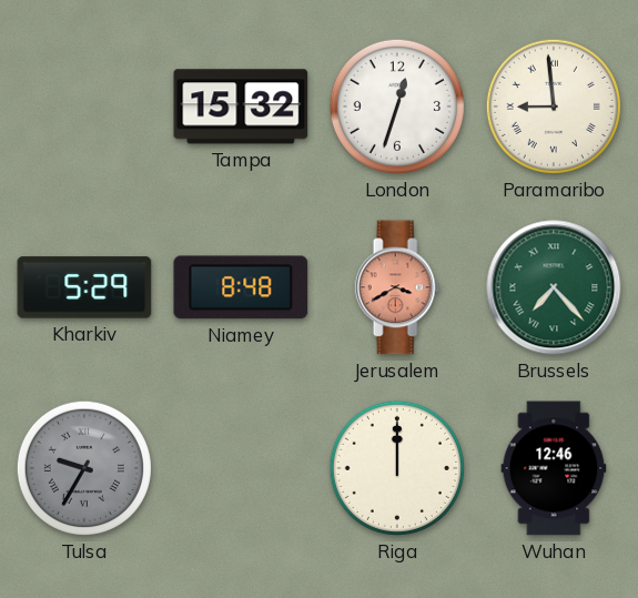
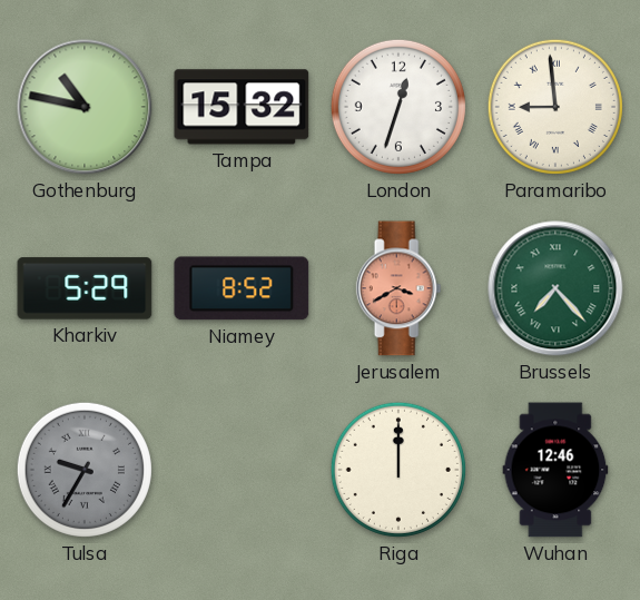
Gothenburg: none -> 10:47
Niamey: 8:48 -> 8:52
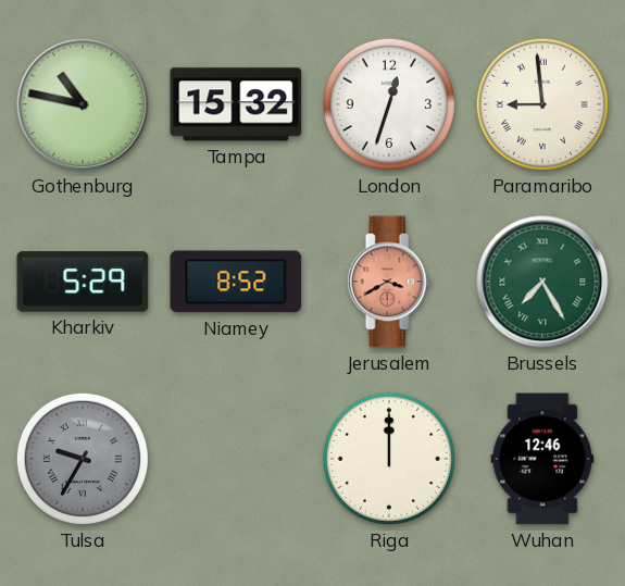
Brussels: 7:23 -> 7:25
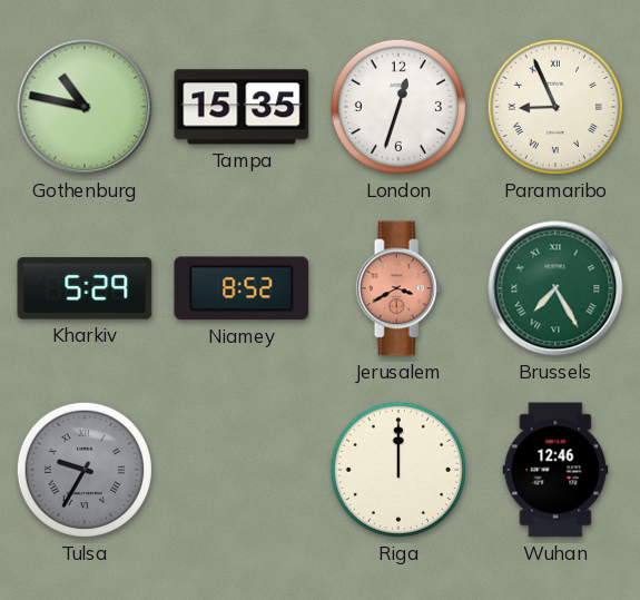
Tampa: 15:32 -> 15:35
Paramaribo: 8:59 -> 8:56
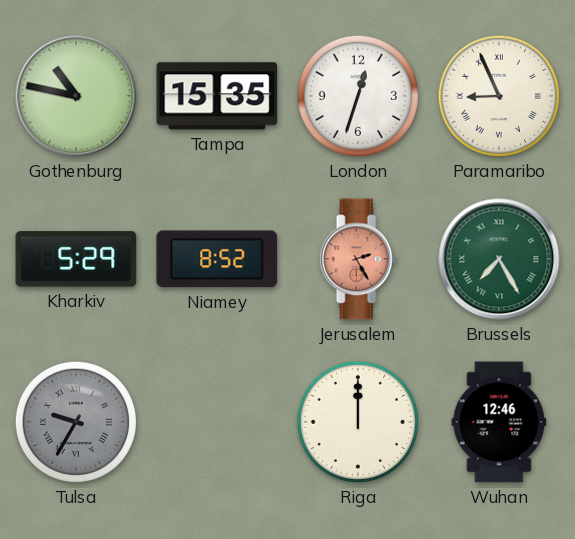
Jerusalem: 3:40 -> 2:25
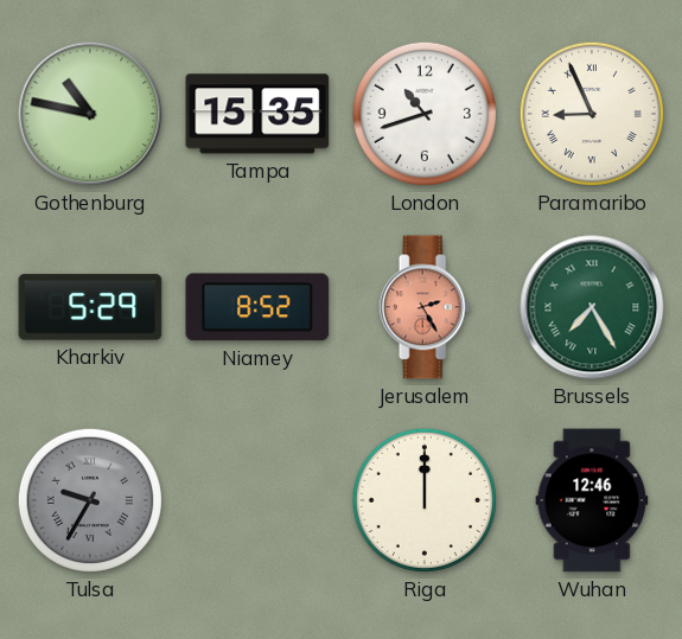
London: 12:33 -> 10:42
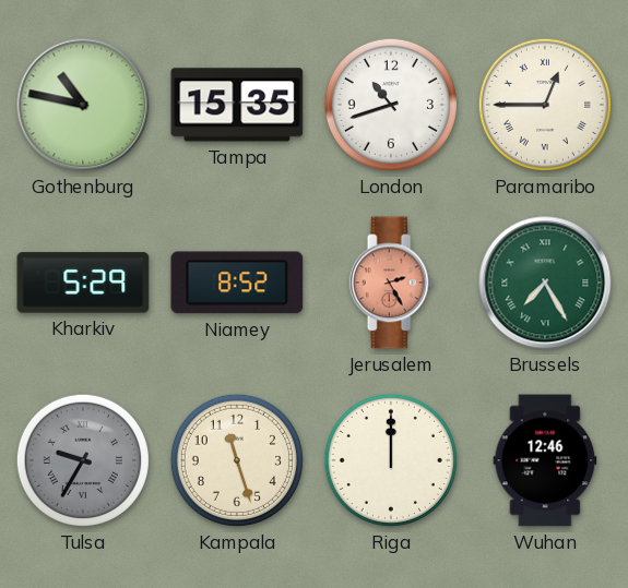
Paramaribo: 8:56 -> 12:45
Kampala: none -> 11:27
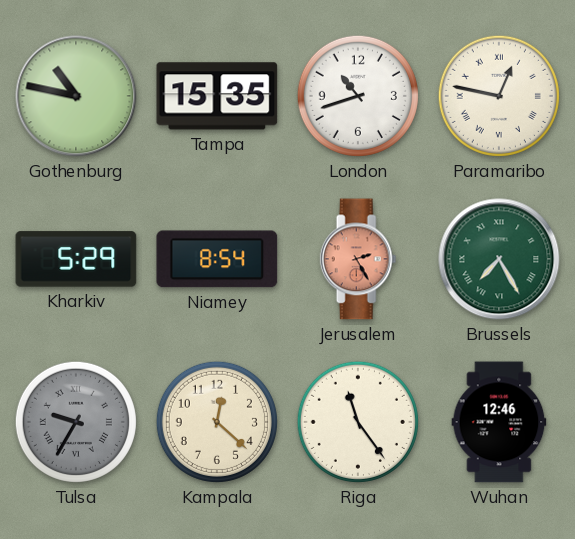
Paramaribo: 12:45 -> 12:47
Niamey: 8:52 -> 8:54
Kampala: 11:27 -> 12:22
Riga: 12:00 -> 11:24
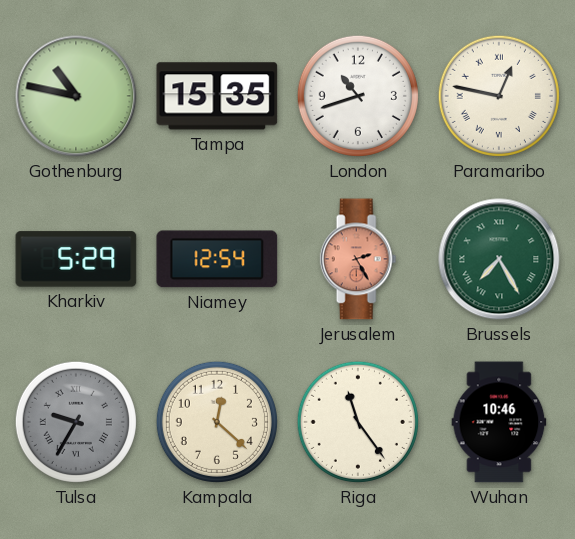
Niamey: 8:54 -> 12:54
Wuhan: 12:46 -> 10:46
